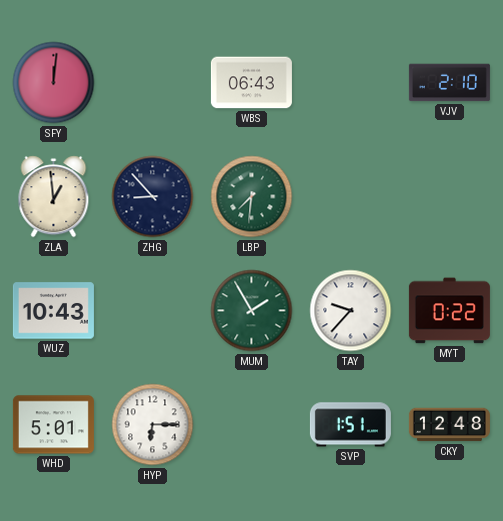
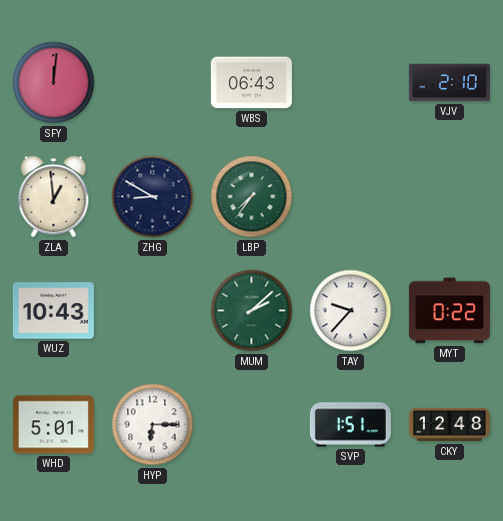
ZHG: 8:53 -> 8:50
LBP: 7:31 -> 7:36
MUM: 1:55 -> 2:08
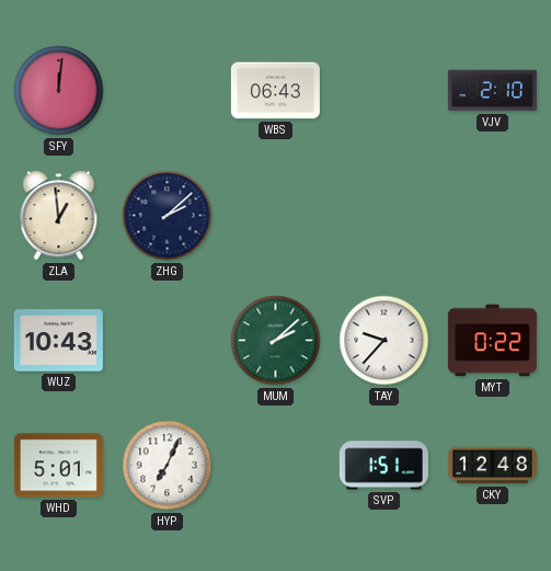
ZHG: 8:50 -> 2:08
LBP: 7:36 -> none
HYP: 6:15 -> 7:04
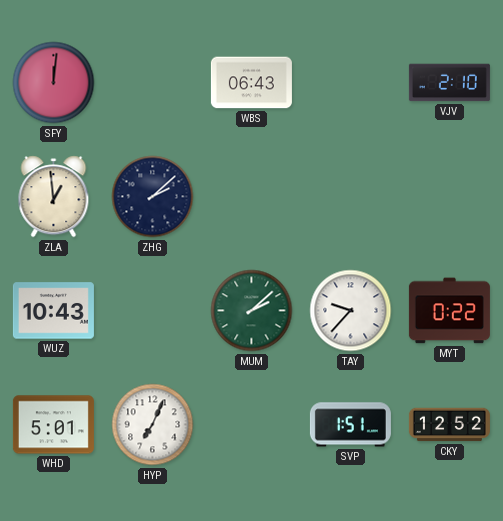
CKY: 12:48 -> 12:52
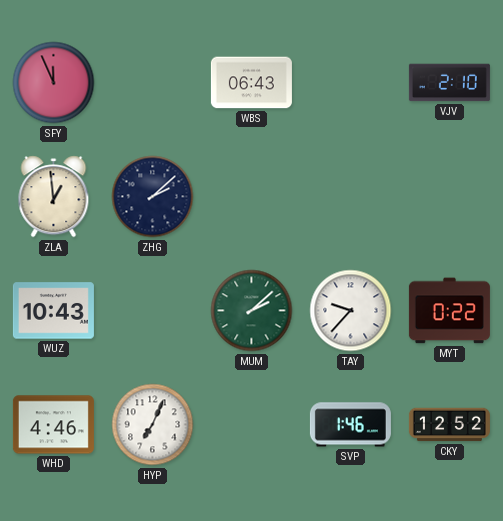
SFY: 12:01 -> 11:56
WHD: 5:01 -> 4:46
SVP: 1:51 -> 1:46
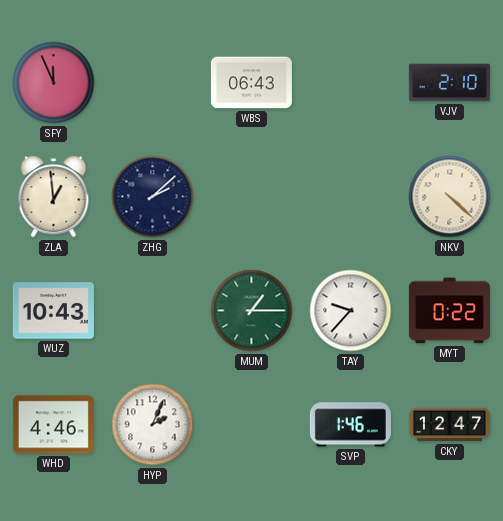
NKV: none -> 4:22
MUM: 2:08 -> 1:15
HYP: 7:04 -> 2:04
CKY: 12:52 -> 12:47
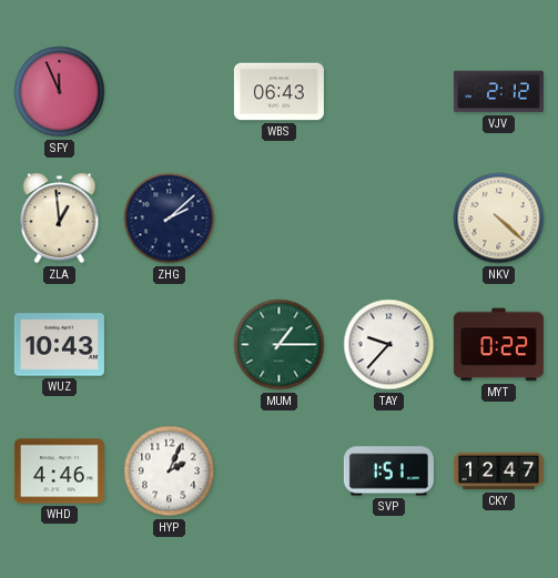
VJV: 2:10 -> 2:12
SVP: 1:46 -> 1:51
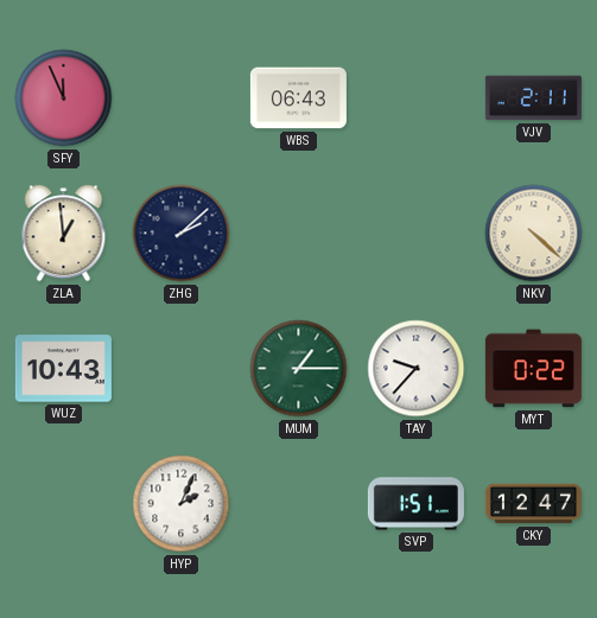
VJV: 2:12 -> 2:11
WHD: 4:46 -> none
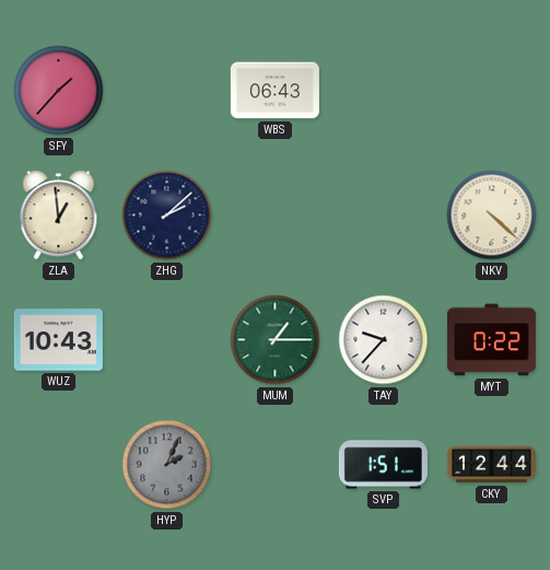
SFY: 11:56 -> 1:37
VJV: 2:11 -> none
HYP dial: white -> grey
CKY: 12:47 -> 12:44
